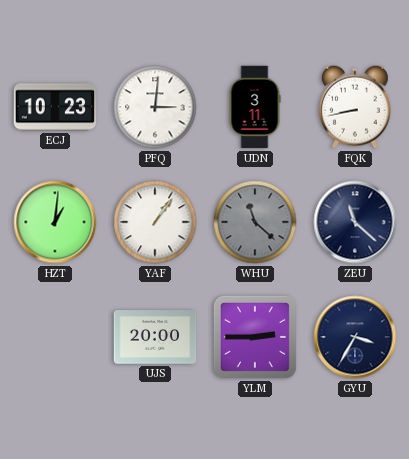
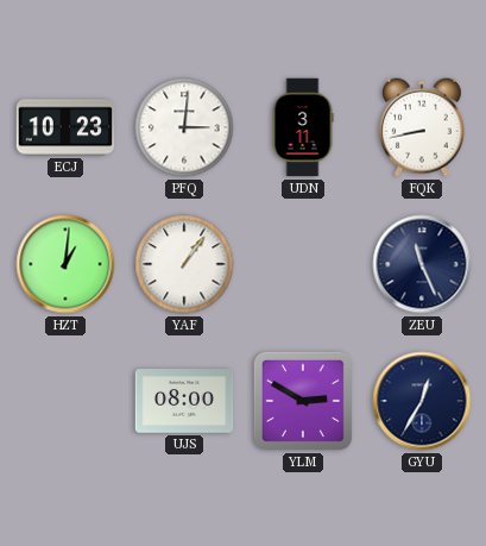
WHU: 11:22 -> none
ZEU: 11:22 -> 11:26
UJS: 20:00 -> 08:00
YLM: 2:45 -> 2:50
GYU: 3:35 -> 12:35
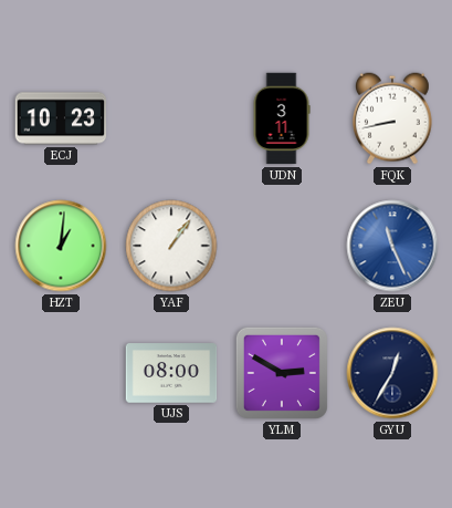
PFQ: 3:01 -> none
ZEU dial: navy -> blue
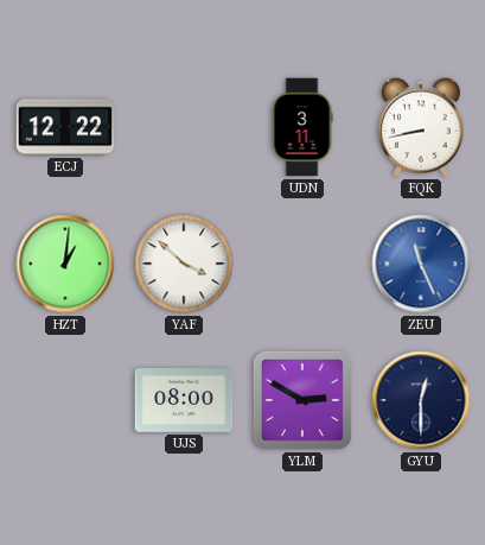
ECJ: 10:23 -> 12:22
YAF: 1:06 -> 3:52
GYU: 12:35 -> 12:30
